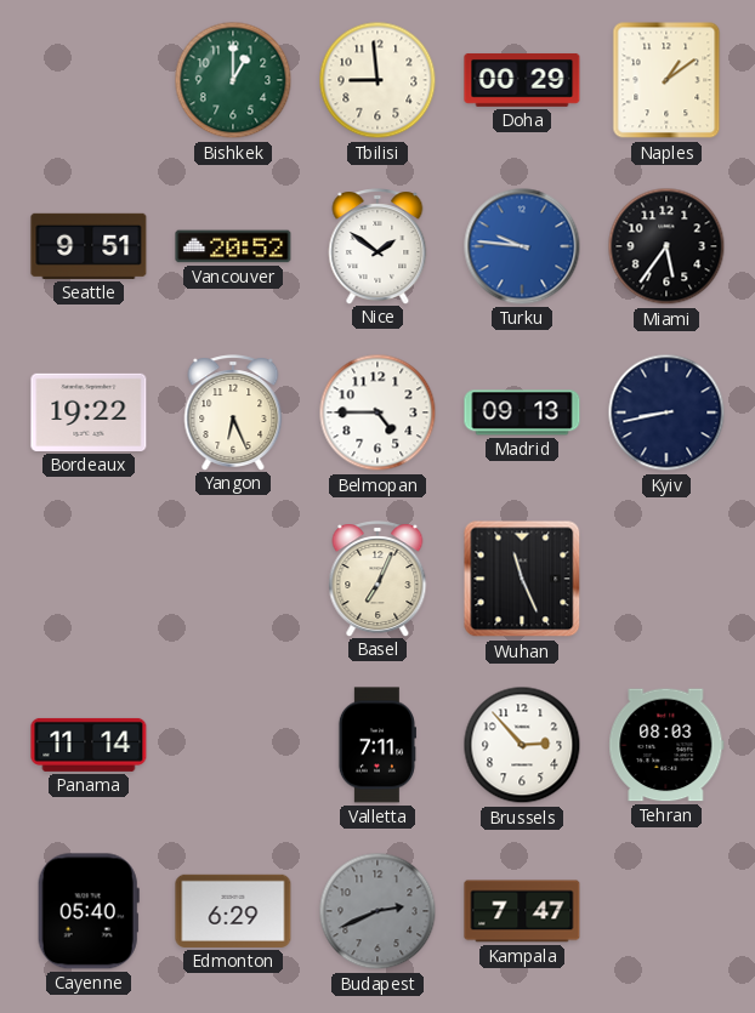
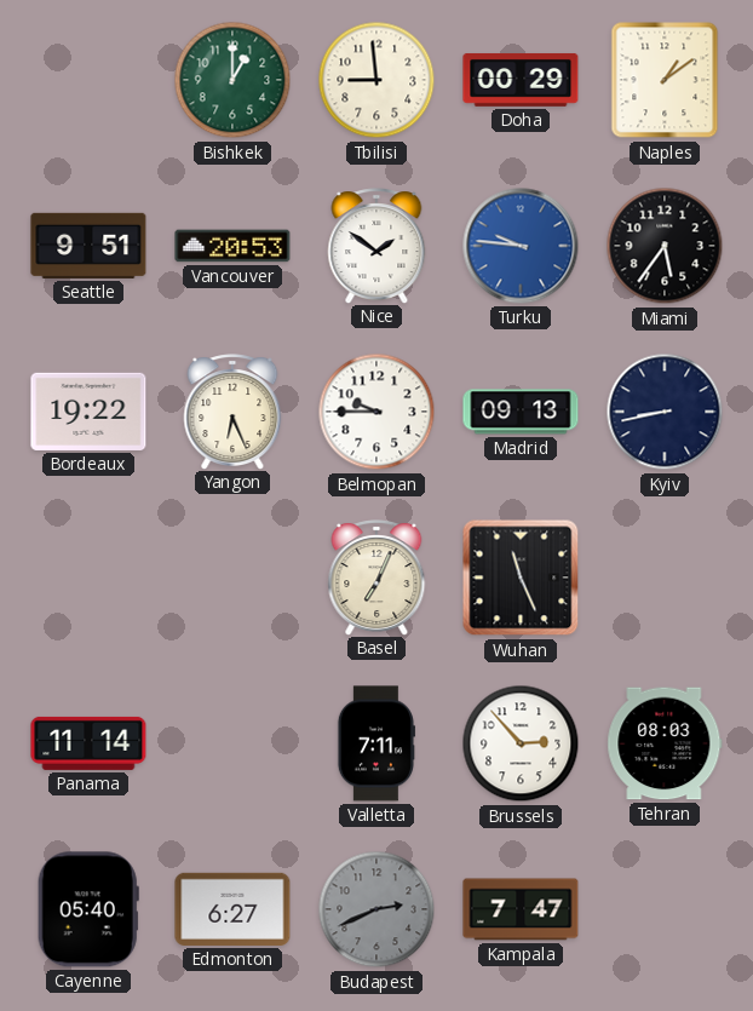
Vancouver: 20:52 -> 20:53
Belmopan: 4:45 -> 9:45
Edmonton: 6:29 -> 6:27
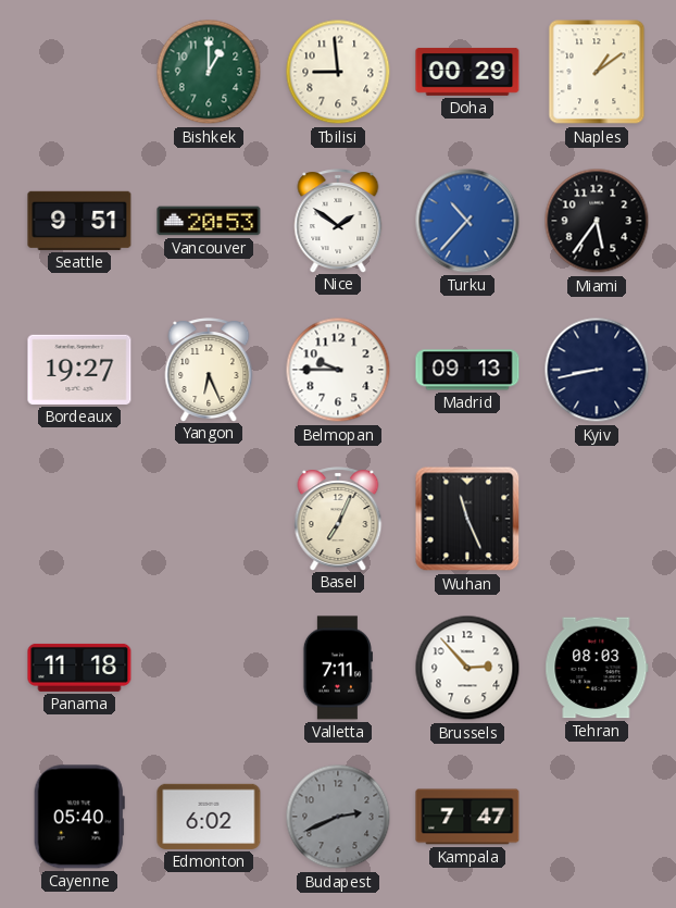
Turku: 9:46 -> 10:37
Bordeaux: 19:22 -> 19:27
Panama: 11:14 -> 11:18
Edmonton: 6:27 -> 6:02
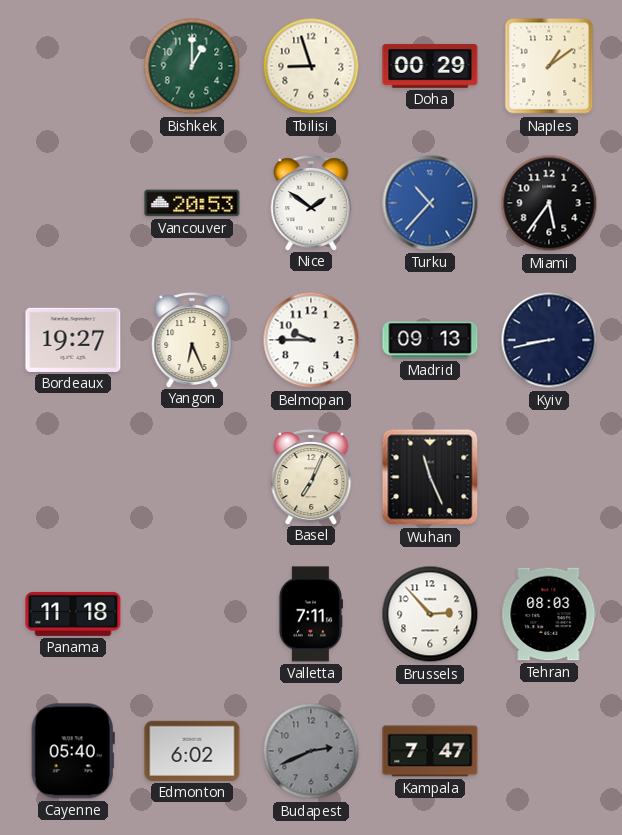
Tbilisi: 8:59 -> 8:57
Seattle: 9:51 -> none
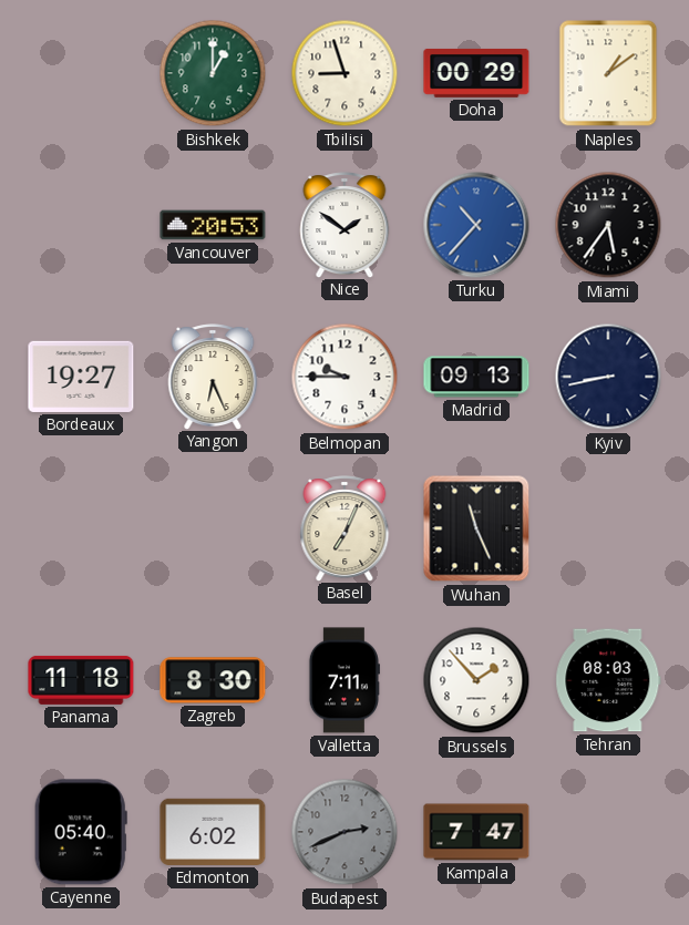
Zagreb: none -> 8:30
Brussels: 2:53 -> 1:53
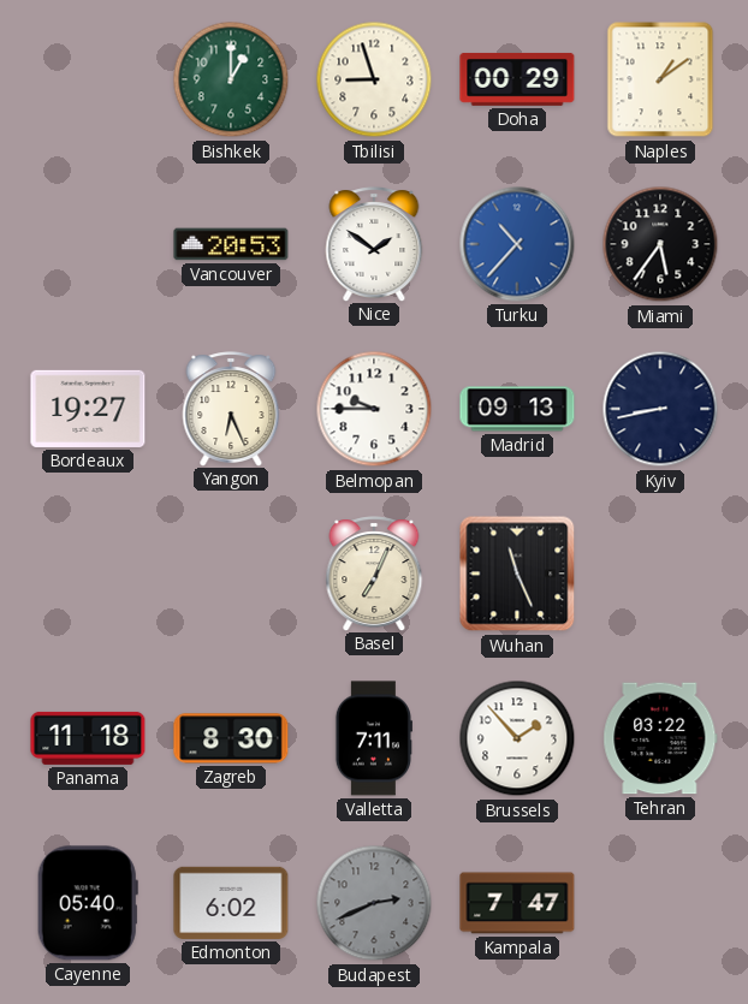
Tehran: 08:03 -> 03:22
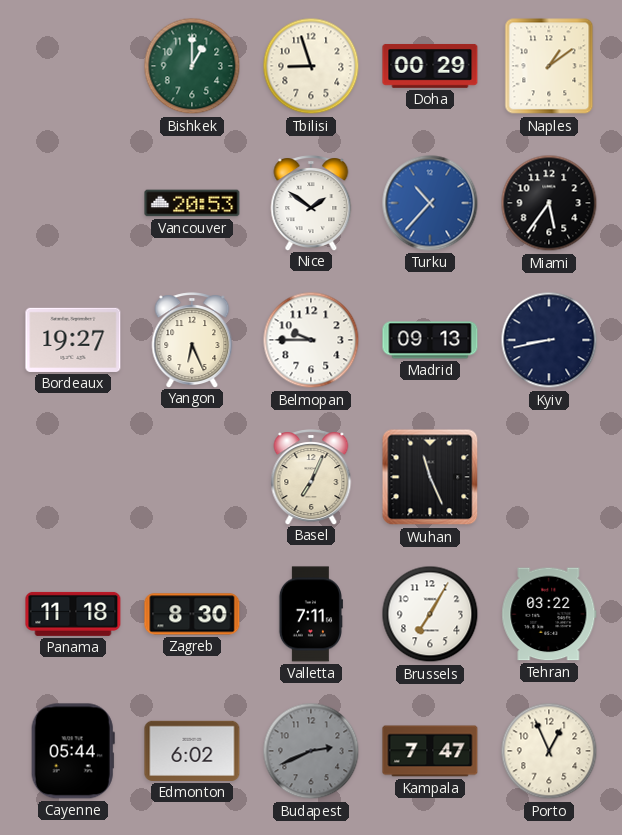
Brussels: 1:53 -> 7:05
Cayenne: 05:40 -> 05:44
Porto: none -> 12:56
